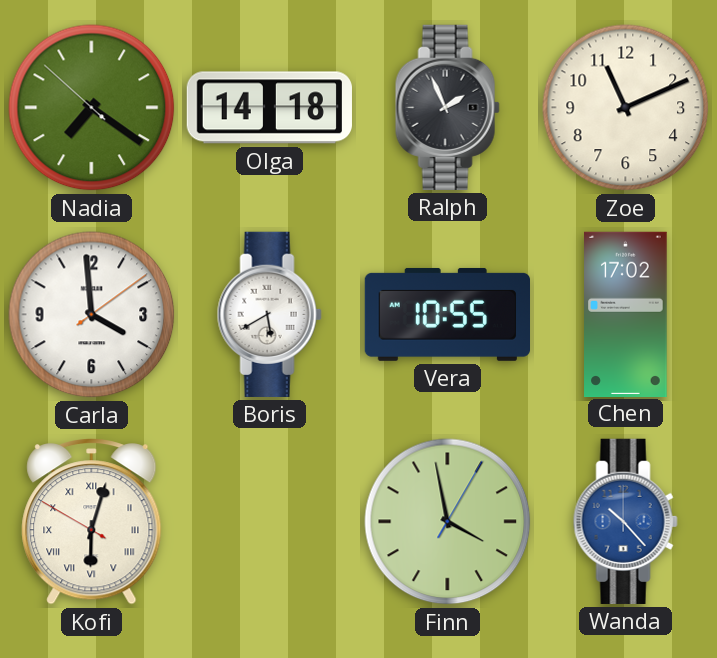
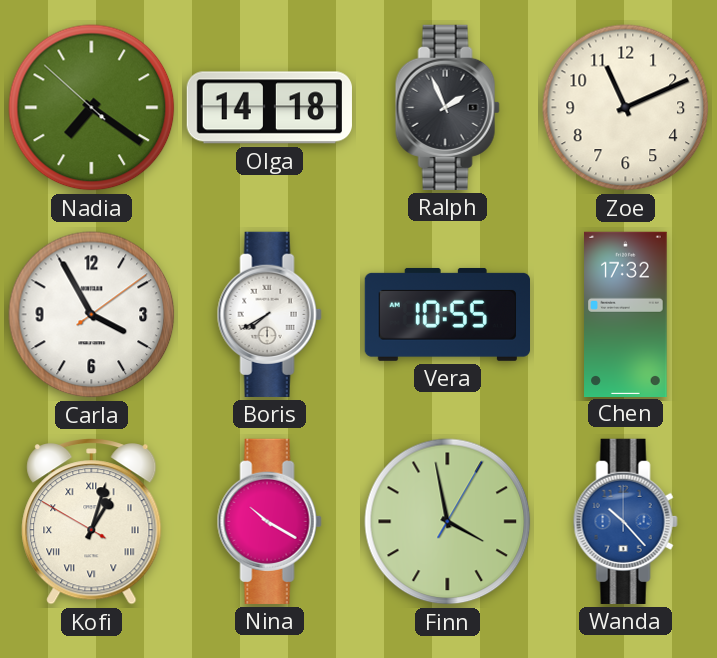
Carla: 3:59 -> 3:55
Boris: 5:40 -> 7:40
Chen: 17:02 -> 17:32
Kofi: 6:02 -> 1:02
Nina: none -> 10:20
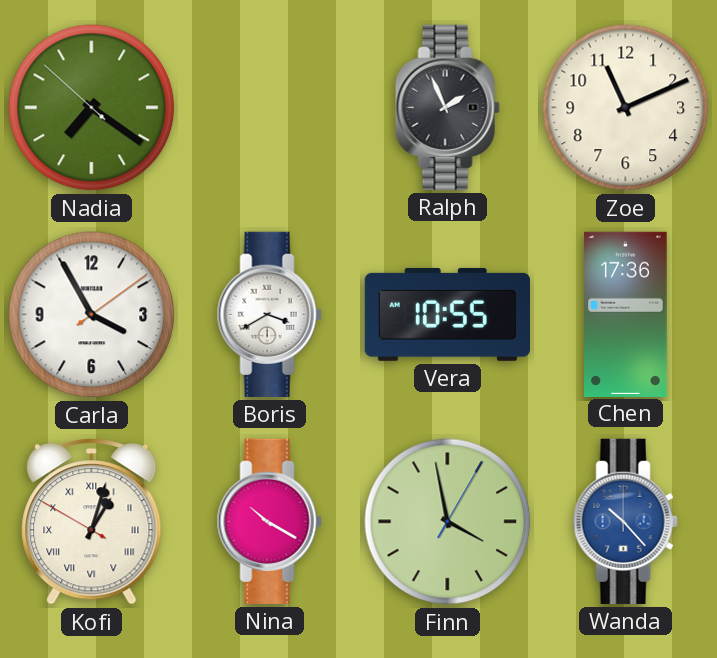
Olga: 14:18 -> none
Boris: 7:40 -> 3:40
Chen: 17:32 -> 17:36
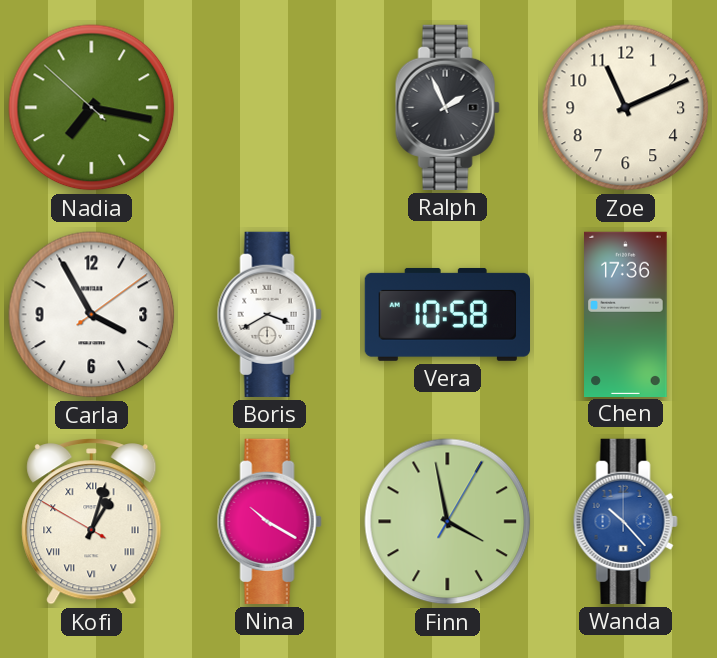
Nadia: 7:20 -> 7:16
Vera: 10:55 -> 10:58
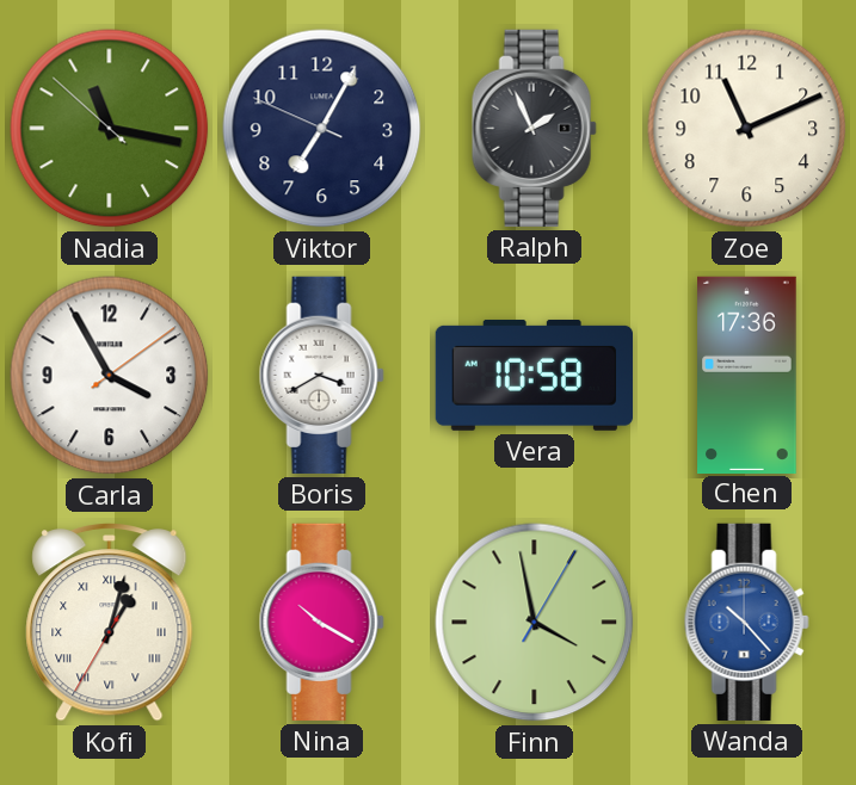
Nadia: 7:16 -> 11:16
Viktor: none -> 7:04
Kofi: 1:02:50 -> 1:02:35
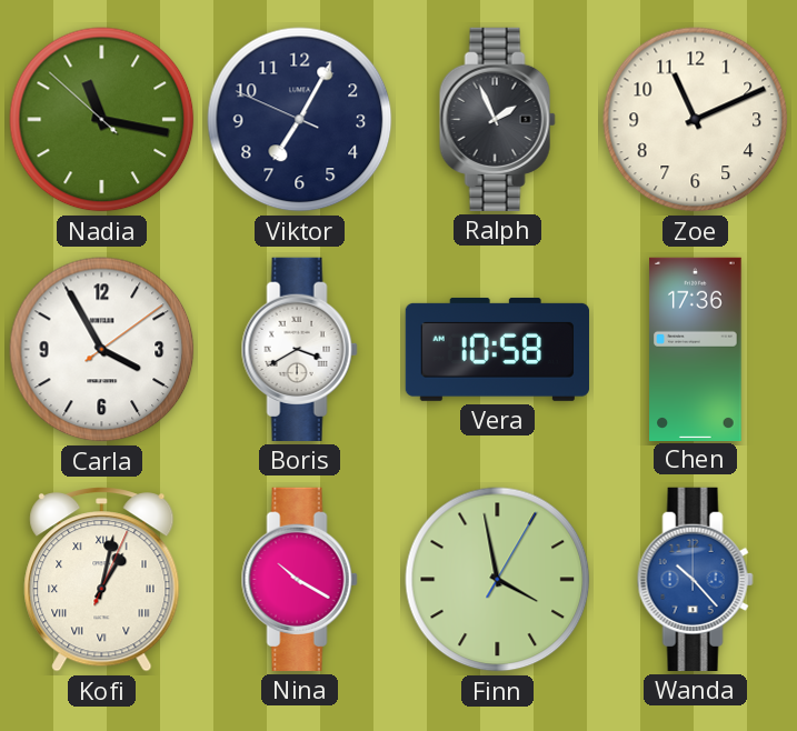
Kofi: 1:02:35 -> 1:02:04
